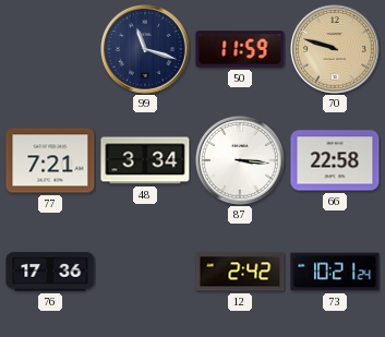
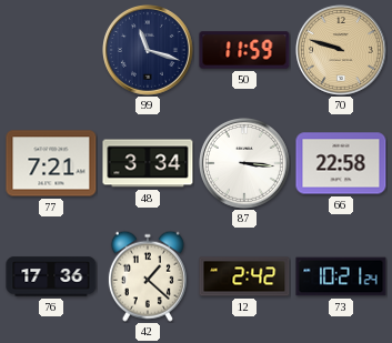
42: none -> 1:22
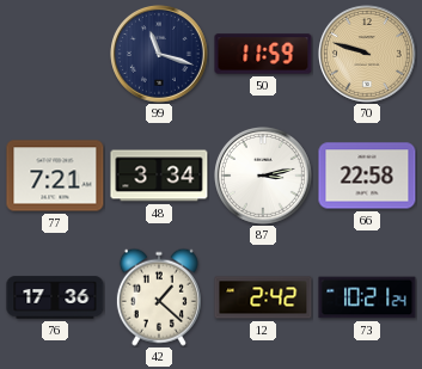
87: 3:16 -> 3:13
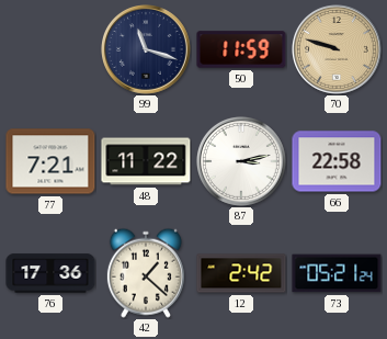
48: 3:34 -> 11:22
73: 10:21 -> 05:21
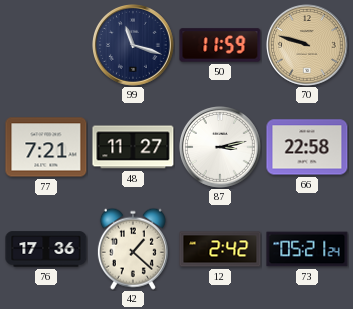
48: 11:22 -> 11:27
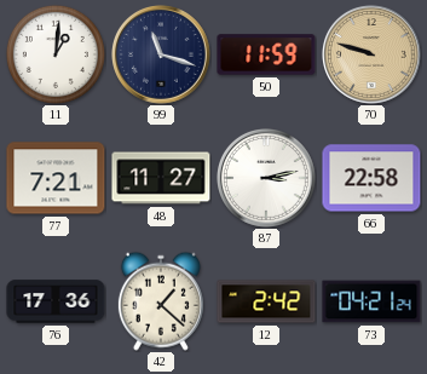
11: none -> 1:01
73: 05:21 -> 04:21
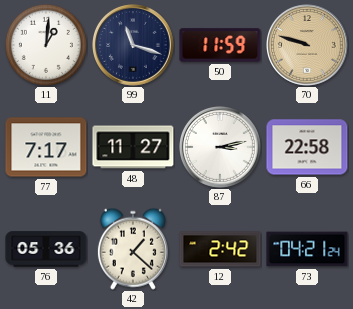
77: 7:21 -> 7:17
76: 17:36 -> 05:36
